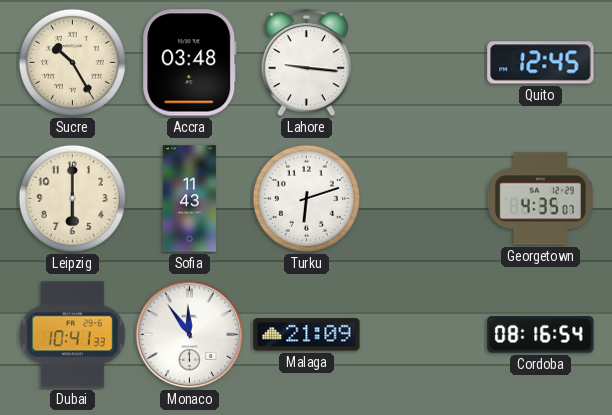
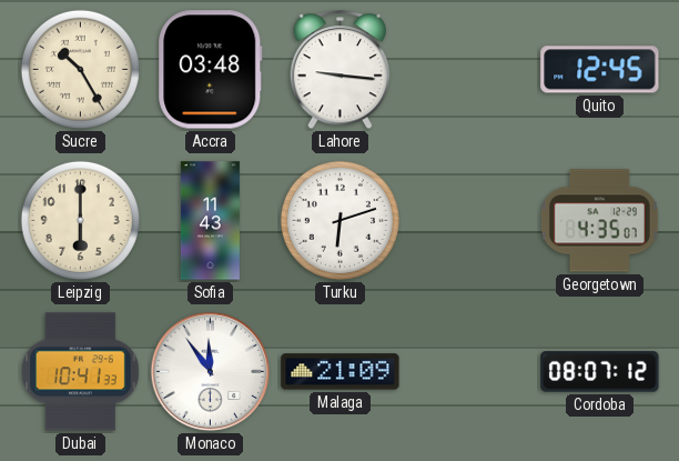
Cordoba: 08:16 -> 08:07
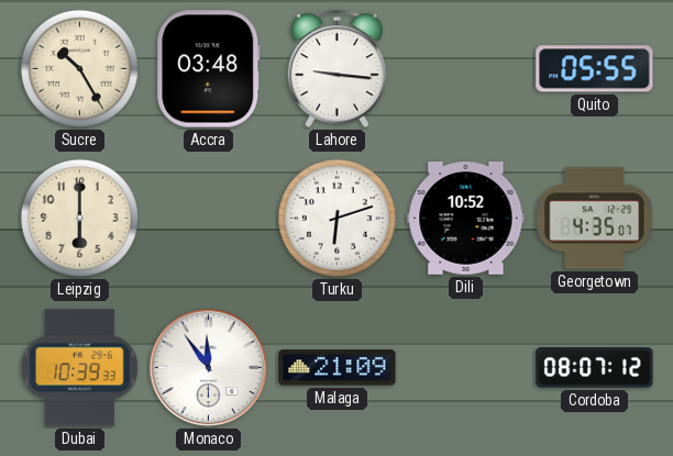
Quito: 12:45 -> 05:55
Sofia: 11:43 -> none
Dili: none -> 10:52
Dubai: 10:41 -> 10:39
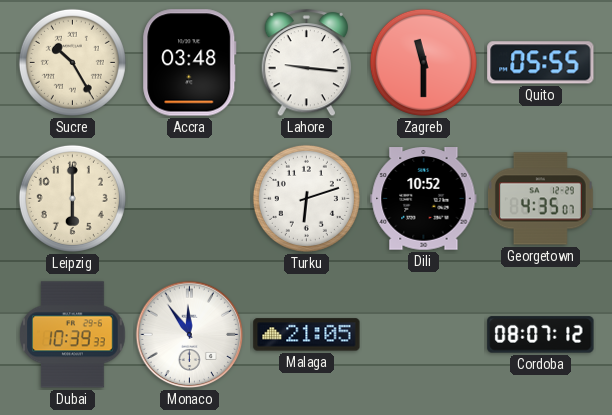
Zagreb: none -> 11:30
Malaga: 21:09 -> 21:05
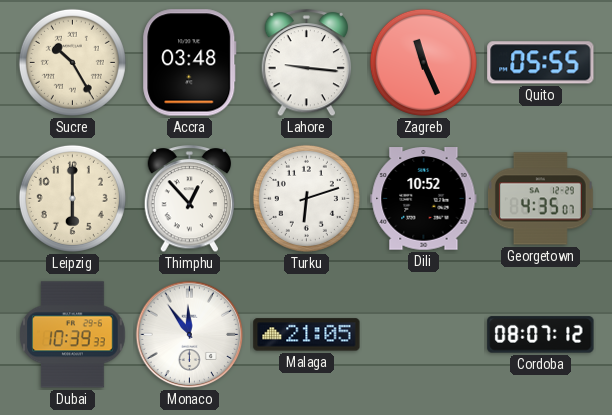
Zagreb: 11:30 -> 11:26
Thimphu: none -> 12:53
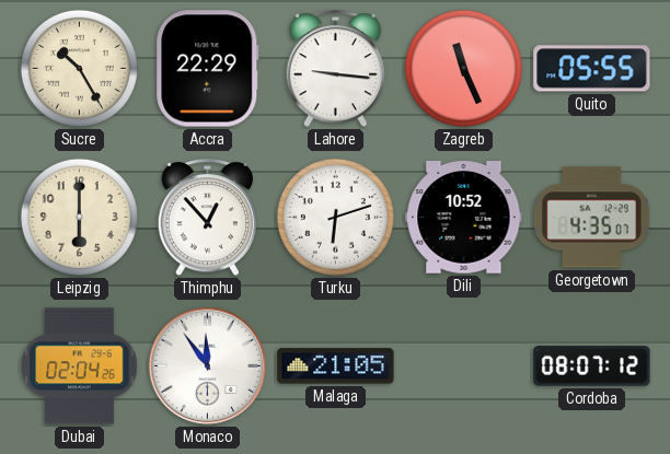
Accra: 03:48 -> 22:29
Dubai: 10:39 -> 02:04
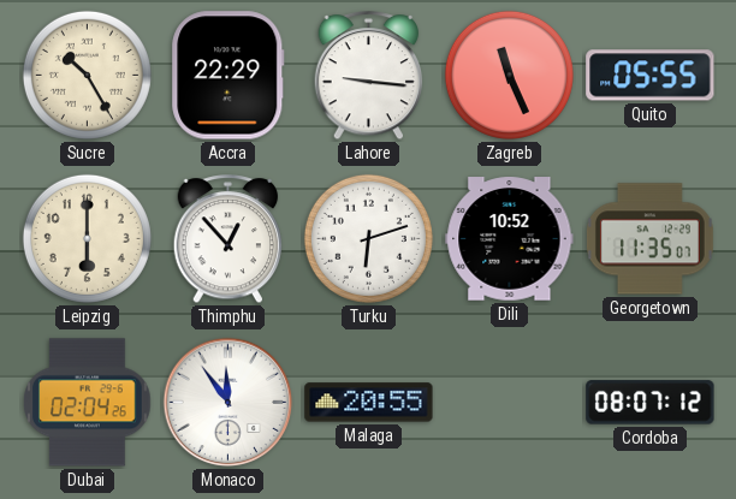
Georgetown: 4:35 -> 11:35
Malaga: 21:05 -> 20:55
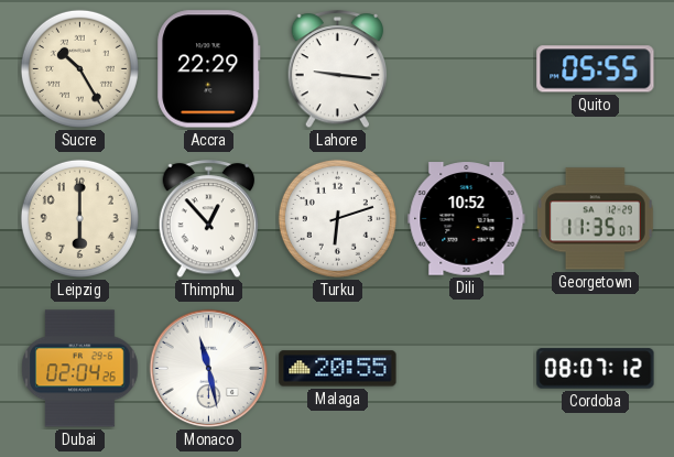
Zagreb: 11:26 -> none
Monaco: 11:54 -> 11:28
